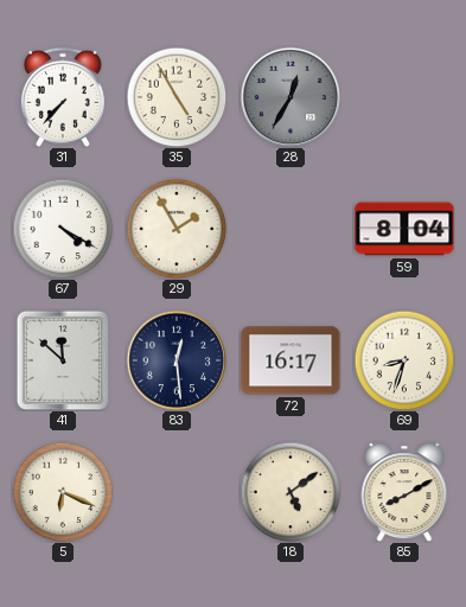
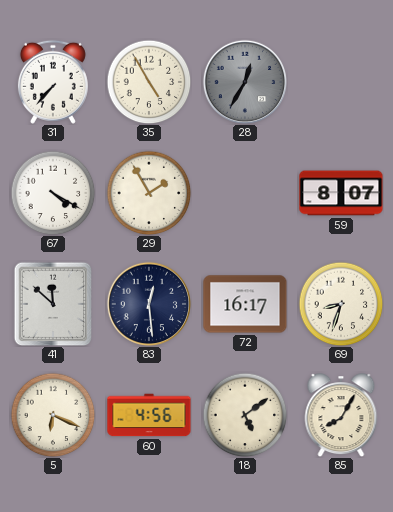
59: 8:04 -> 8:07
60: none -> 4:56
85: 8:10 -> 8:05
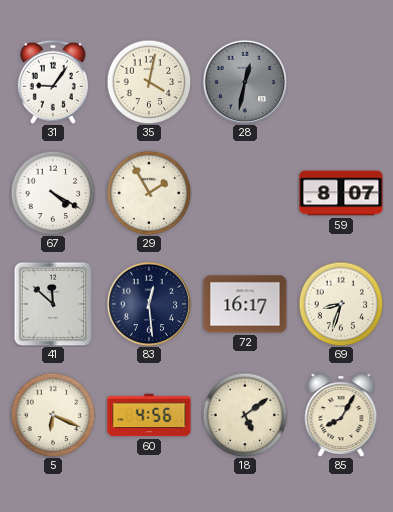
31: 7:37 -> 9:06
35: 4:55 -> 4:02
28: 12:35 -> 12:32
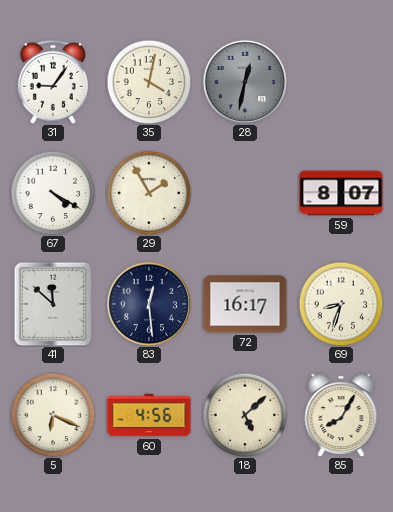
18: 5:09 -> 5:08
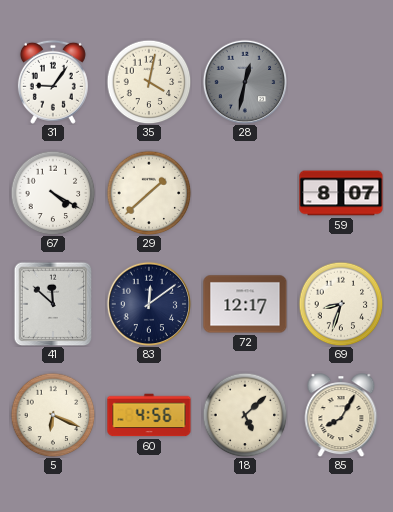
29: 1:55 -> 1:38
83: 12:29 -> 12:09
72: 16:17 -> 12:17
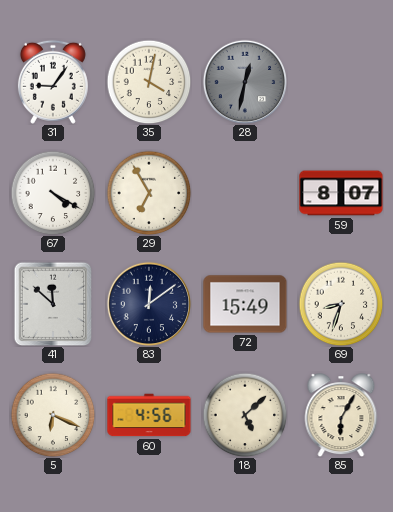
29: 1:38 -> 6:55
72: 12:17 -> 15:49
85: 8:05 -> 6:05
